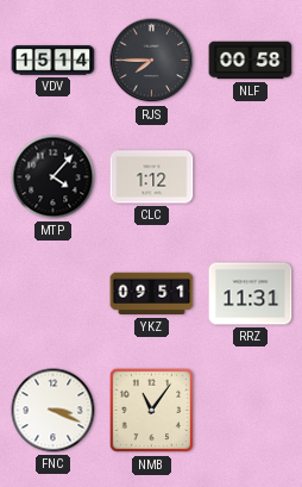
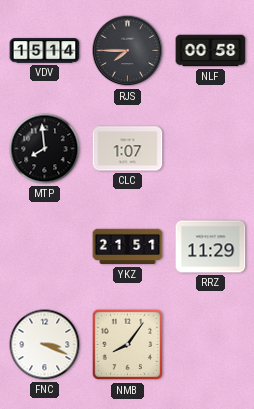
MTP: 4:07 -> 7:59
CLC: 1:12 -> 1:07
YKZ: 09:51 -> 21:51
RRZ: 11:31 -> 11:29
NMB: 11:06 -> 8:06
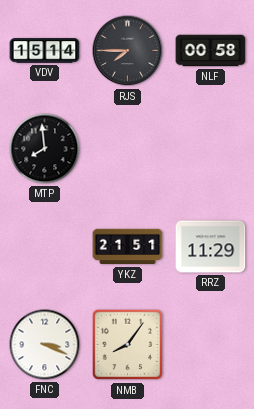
CLC: 1:07 -> none
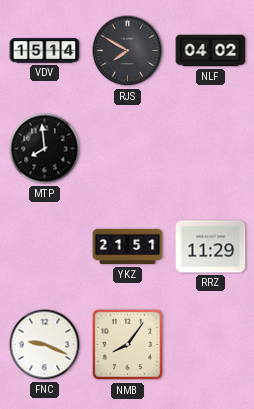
RJS: 7:45 -> 7:50
NLF: 00:58 -> 04:02
FNC: 3:19 -> 9:19
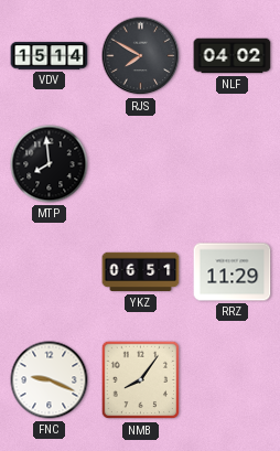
YKZ: 21:51 -> 06:51
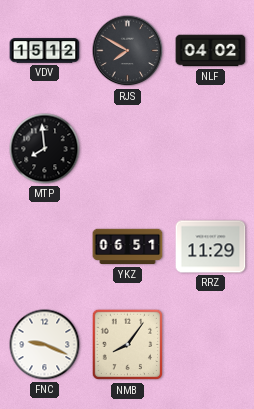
VDV: 15:14 -> 15:12
